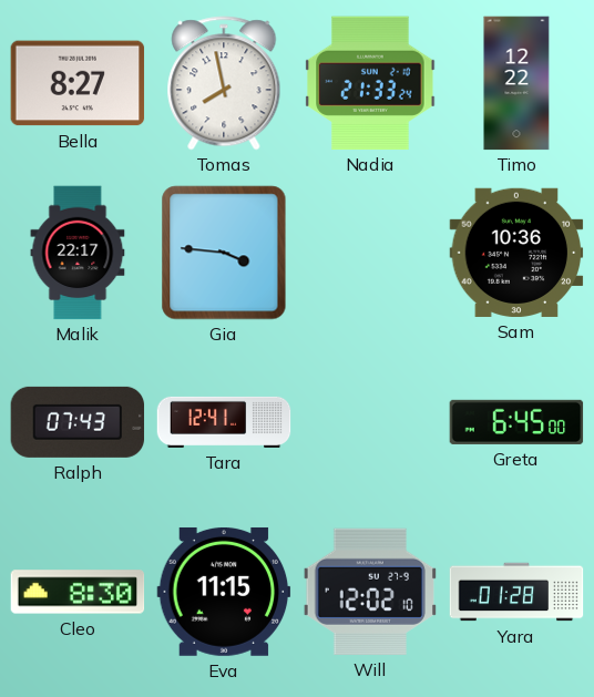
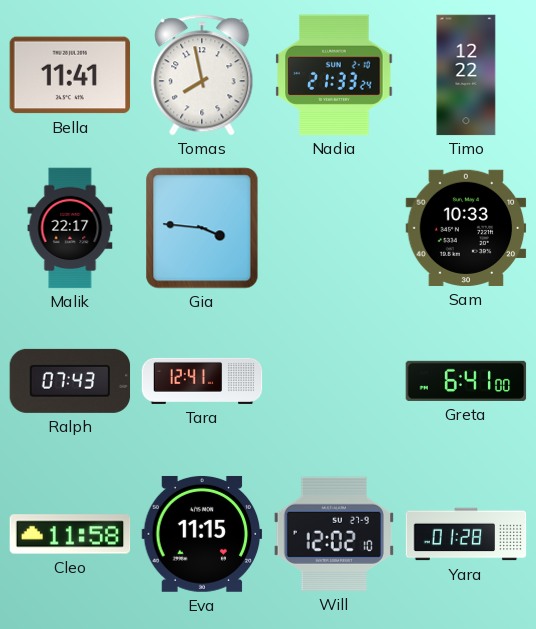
Bella: 8:27 -> 11:41
Sam: 10:36 -> 10:33
Greta: 6:45 -> 6:41
Cleo: 8:30 -> 11:58
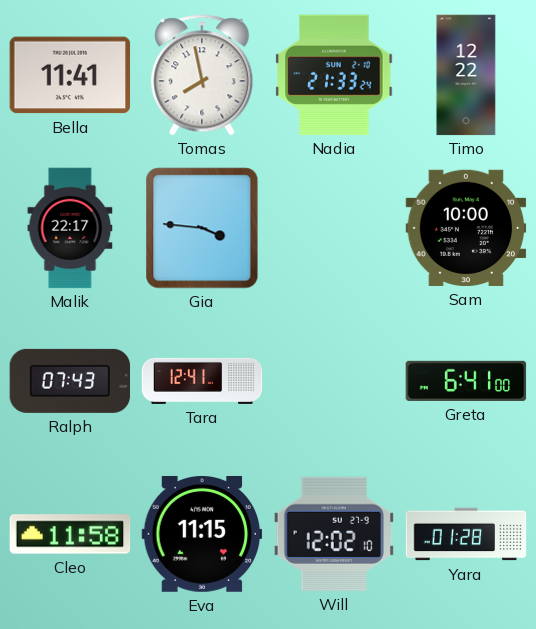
Sam: 10:33 -> 10:00
